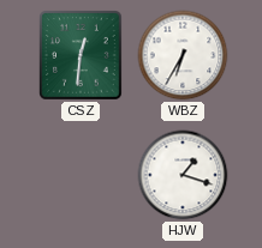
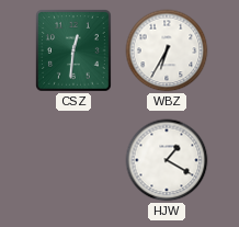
HJW: 1:18 -> 1:20
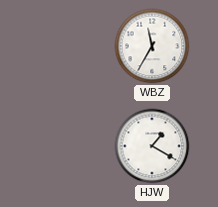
CSZ: 12:31 -> none
WBZ: 6:35 -> 11:35
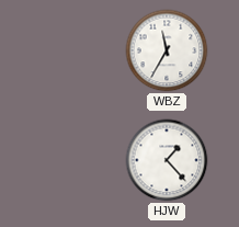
HJW: 1:20 -> 1:23
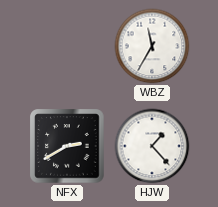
NFX: none -> 2:40
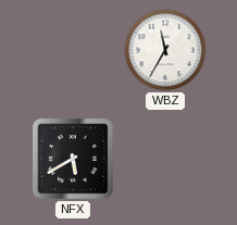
NFX: 2:40 -> 5:40
HJW: 1:23 -> none
